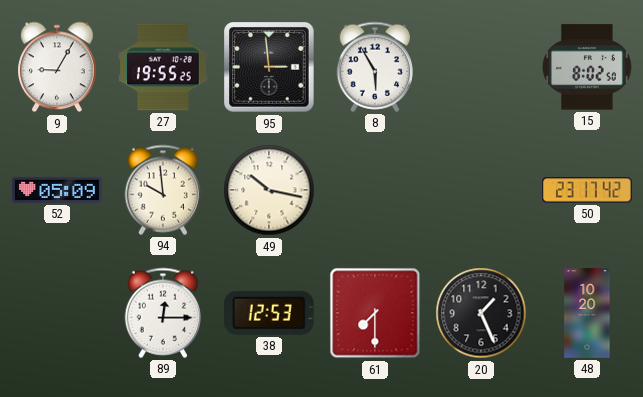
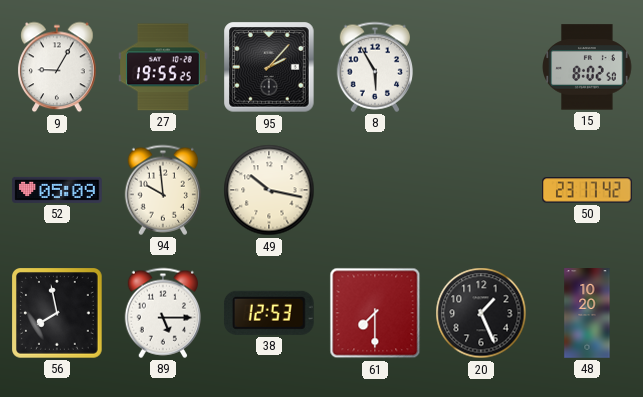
95: 2:59 -> 2:07
56: none -> 7:58
89: 12:15 -> 5:15
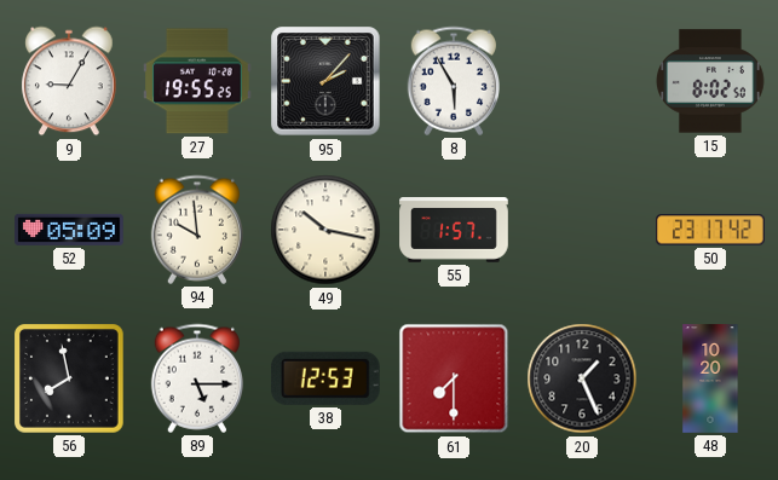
55: none -> 1:57
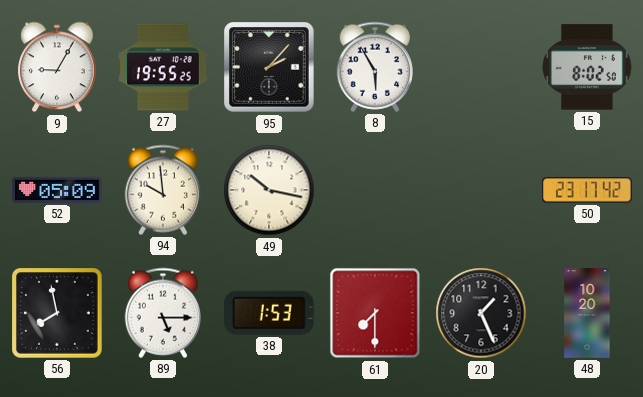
55: 1:57 -> none
38: 12:53 -> 1:53
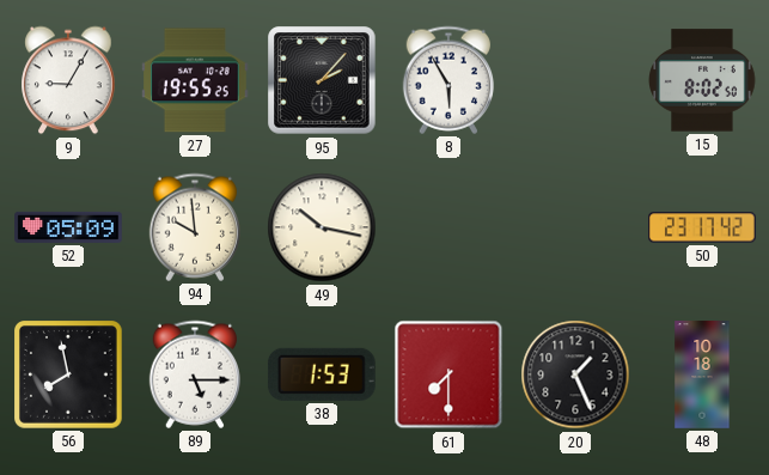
48: 10:20 -> 10:18
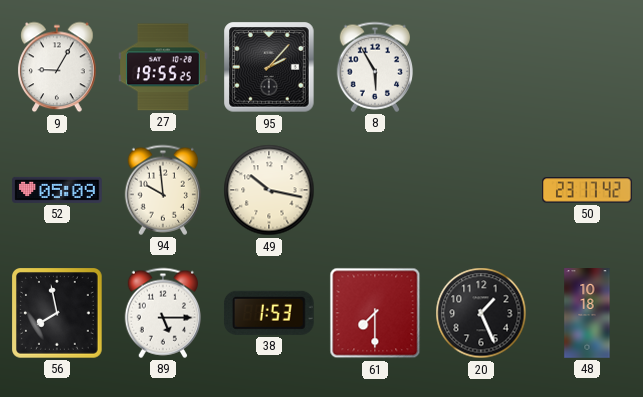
15: 8:02 -> none
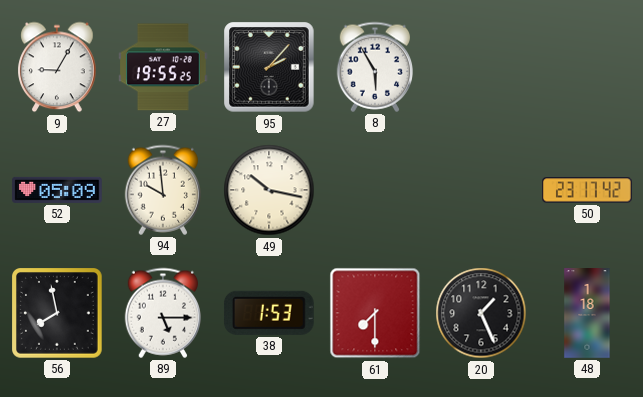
48: 10:18 -> 1:18
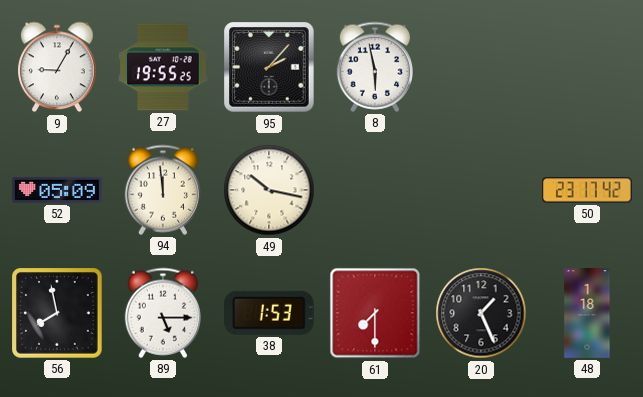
8: 5:55 -> 5:58
94: 9:59 -> 11:59
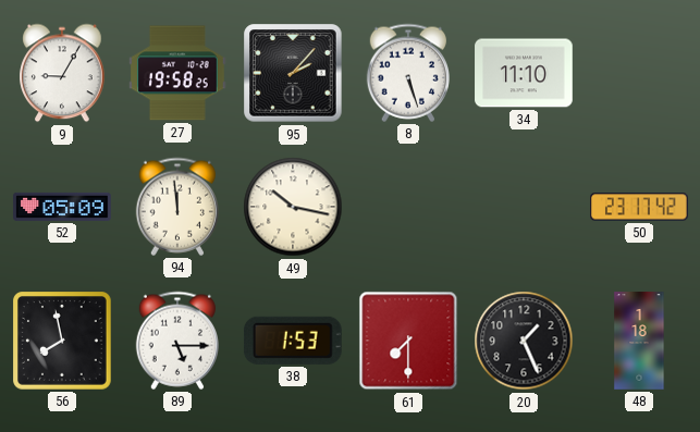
27: 19:55 -> 19:58
8: 5:58 -> 5:27
34: none -> 11:10
